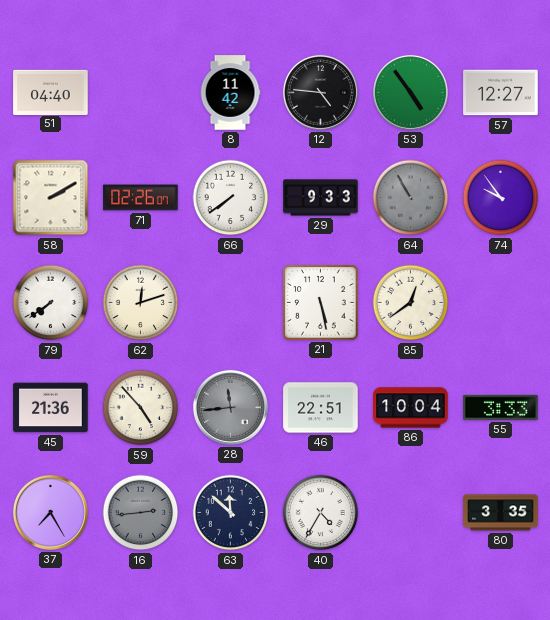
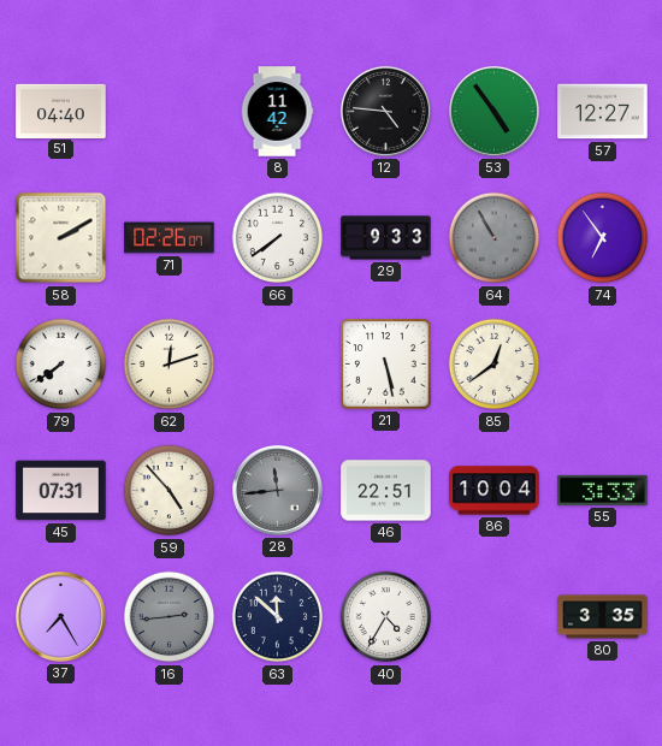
74: 9:54 -> 6:54
45: 21:36 -> 07:31
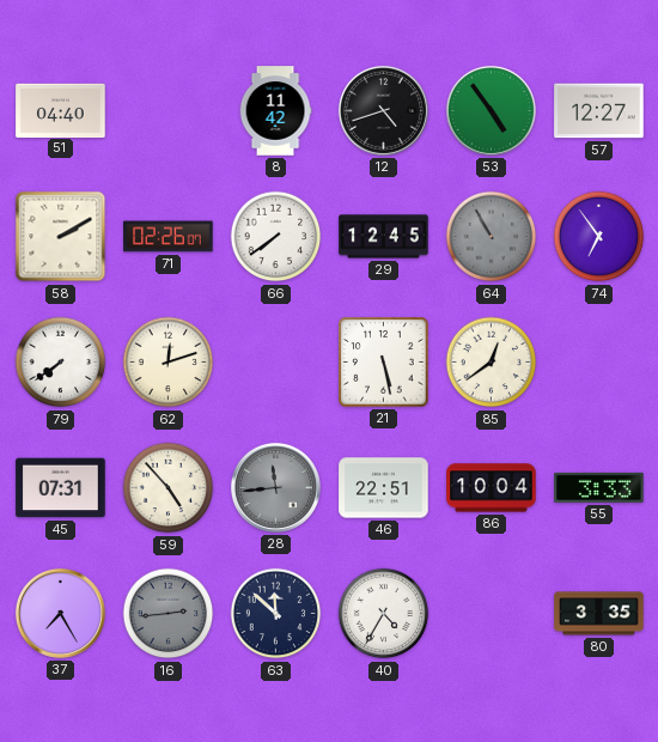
12: 4:46 -> 4:42
29: 9:33 -> 12:45
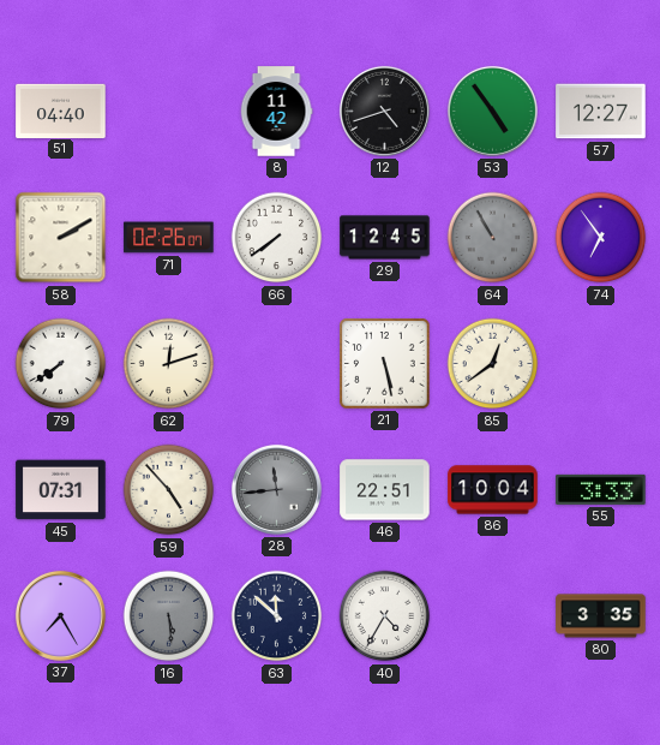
16: 2:44 -> 5:29
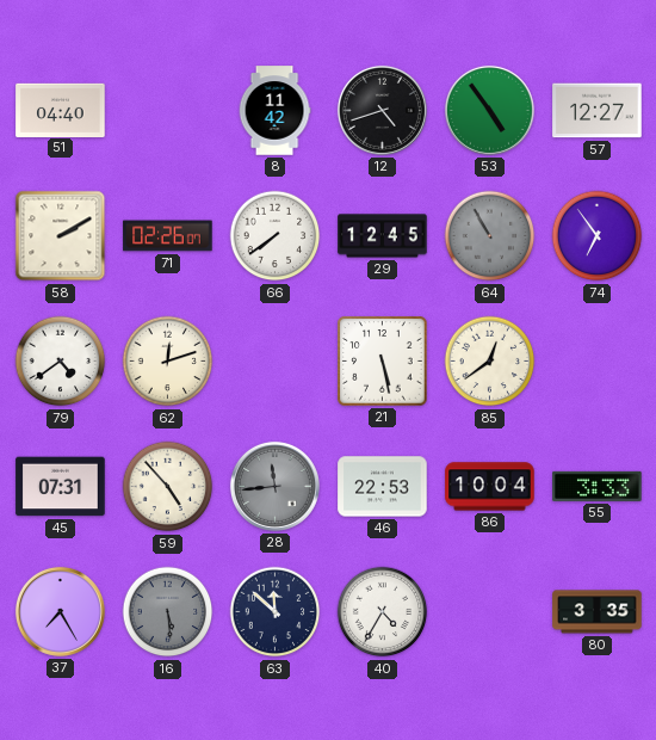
79: 7:39 -> 4:39
46: 22:51 -> 22:53
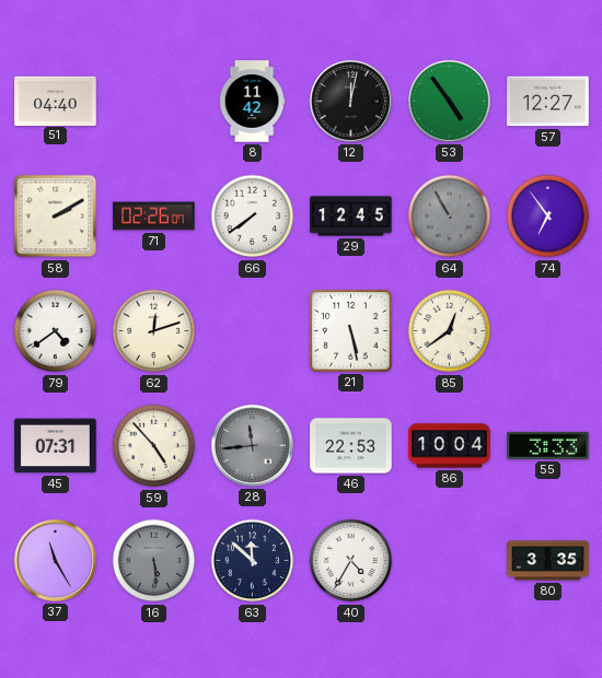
12: 4:42 -> 12:02
37: 7:25 -> 11:25
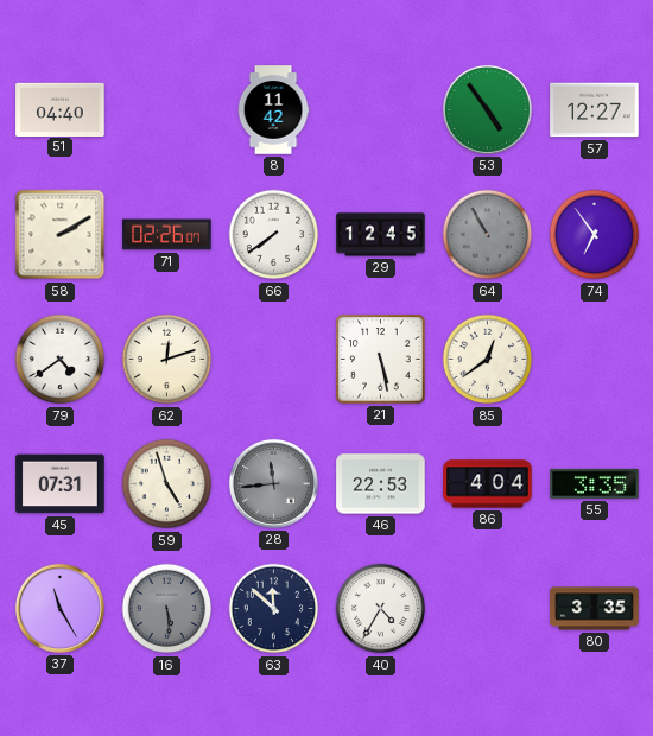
12: 12:02 -> none
59: 4:53 -> 4:57
86: 10:04 -> 4:04
55: 3:33 -> 3:35
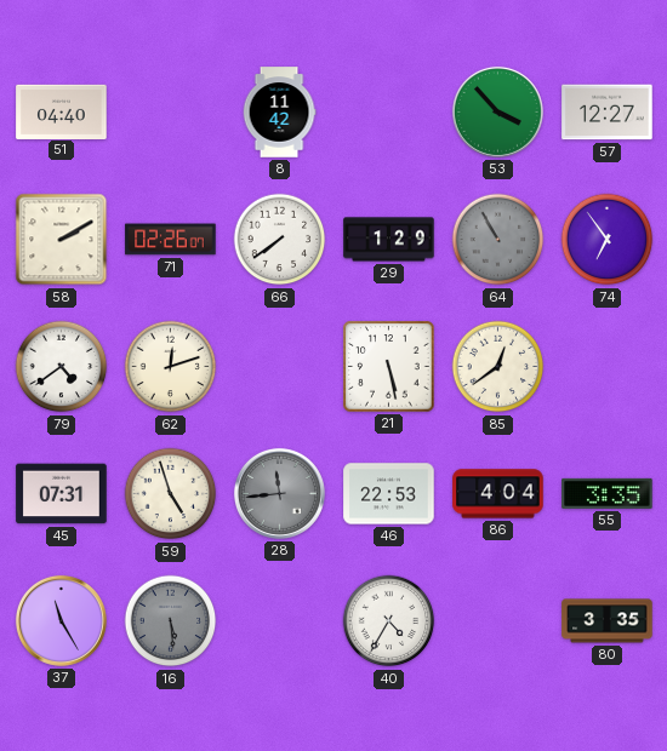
53: 4:54 -> 3:53
29: 12:45 -> 1:29
63: 11:52 -> none
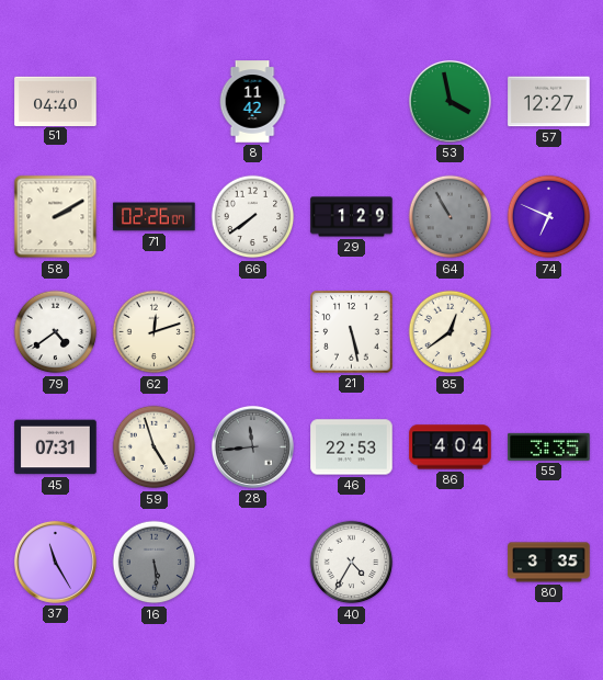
53: 3:53 -> 3:58
74: 6:54 -> 6:49
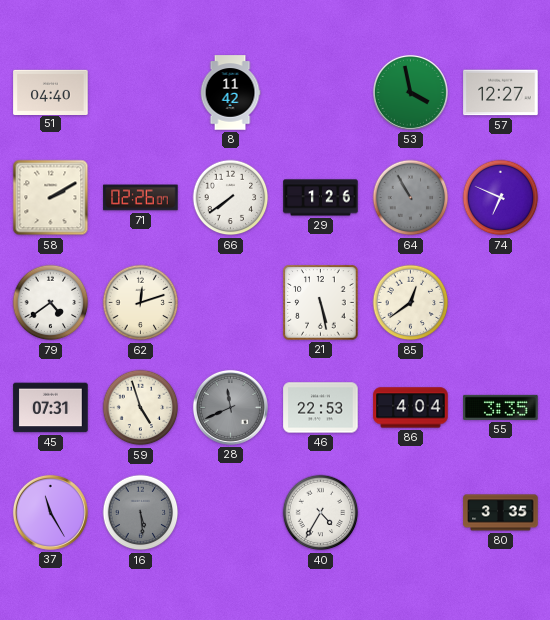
29: 1:29 -> 1:26
28: 11:44 -> 11:41
